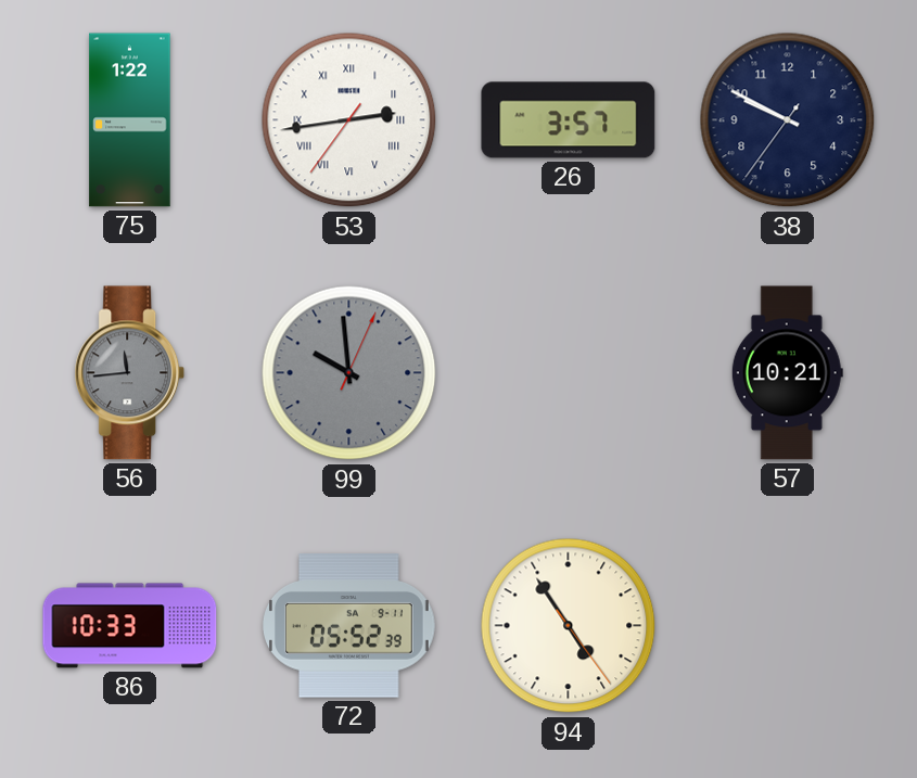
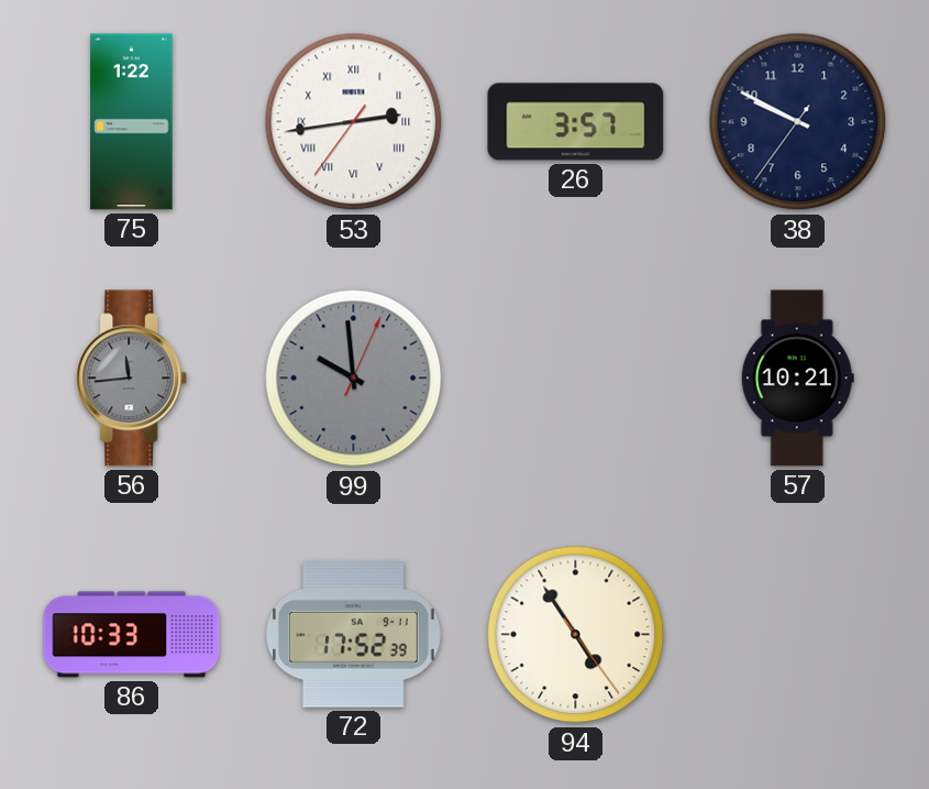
72: 05:52 -> 17:52
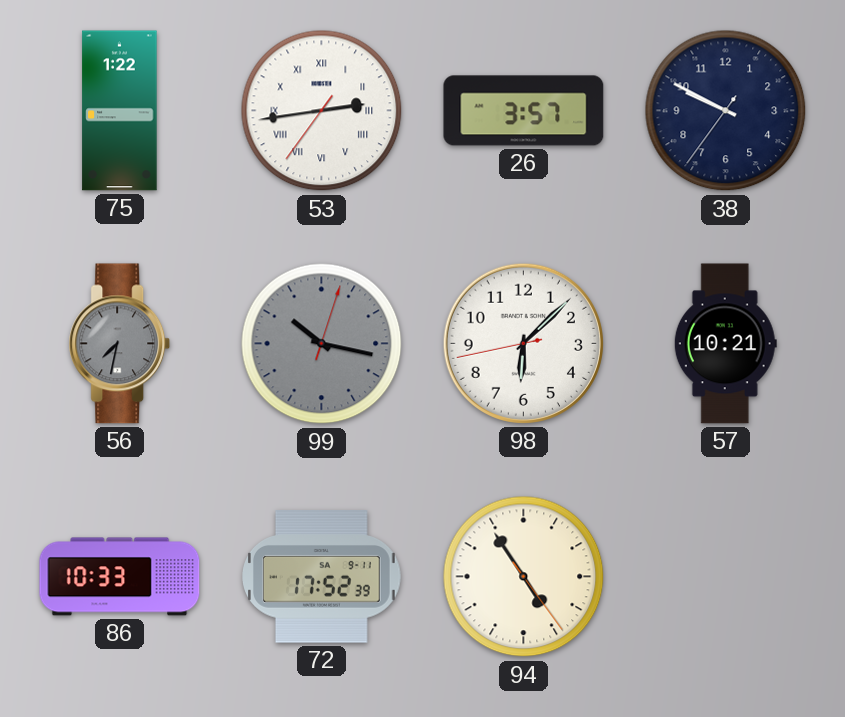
56: 11:44 -> 7:32
99: 9:59 -> 10:17
98: none -> 6:07
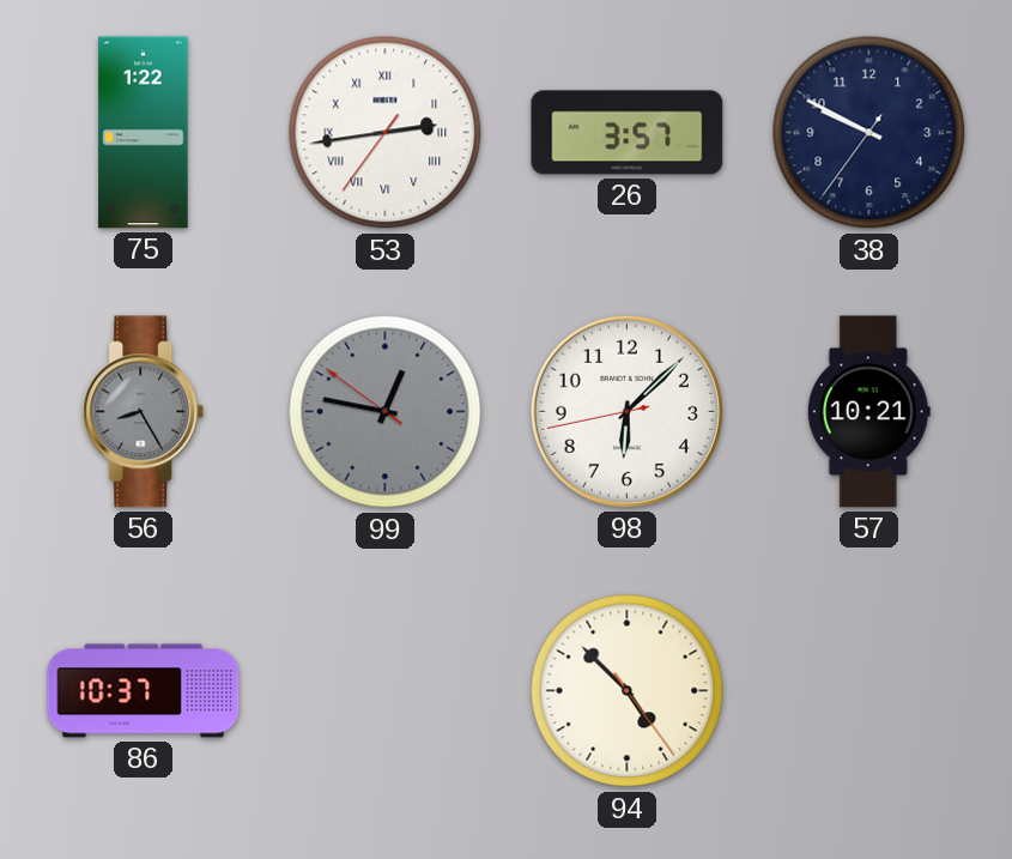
56: 7:32 -> 8:25
99: 10:17 -> 12:46
86: 10:33 -> 10:37
72: 17:52 -> none
94: 4:54 -> 4:52
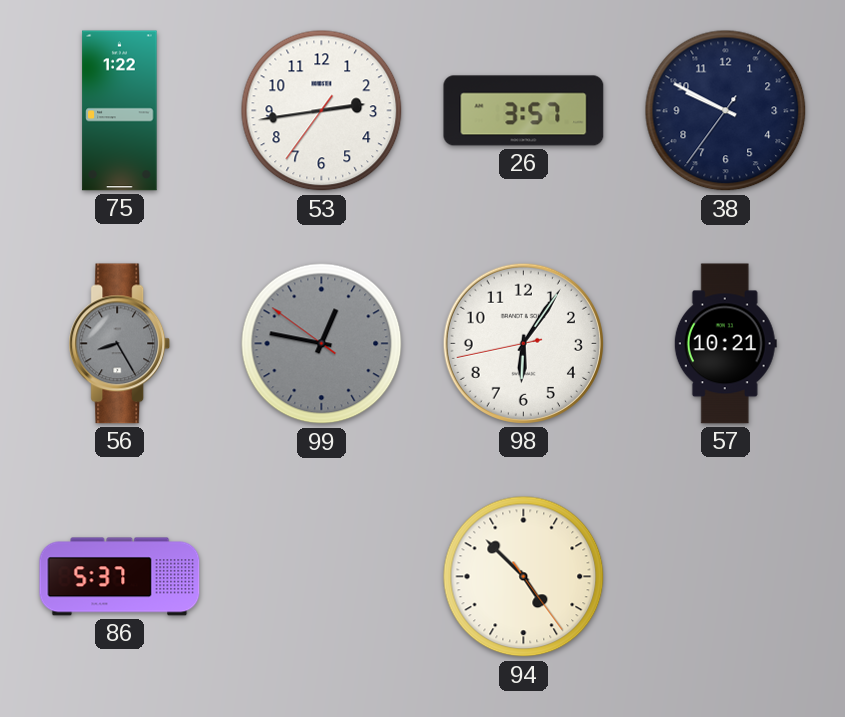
53 numerals: Roman -> Arabic
98: 6:07 -> 6:05
86: 10:37 -> 5:37
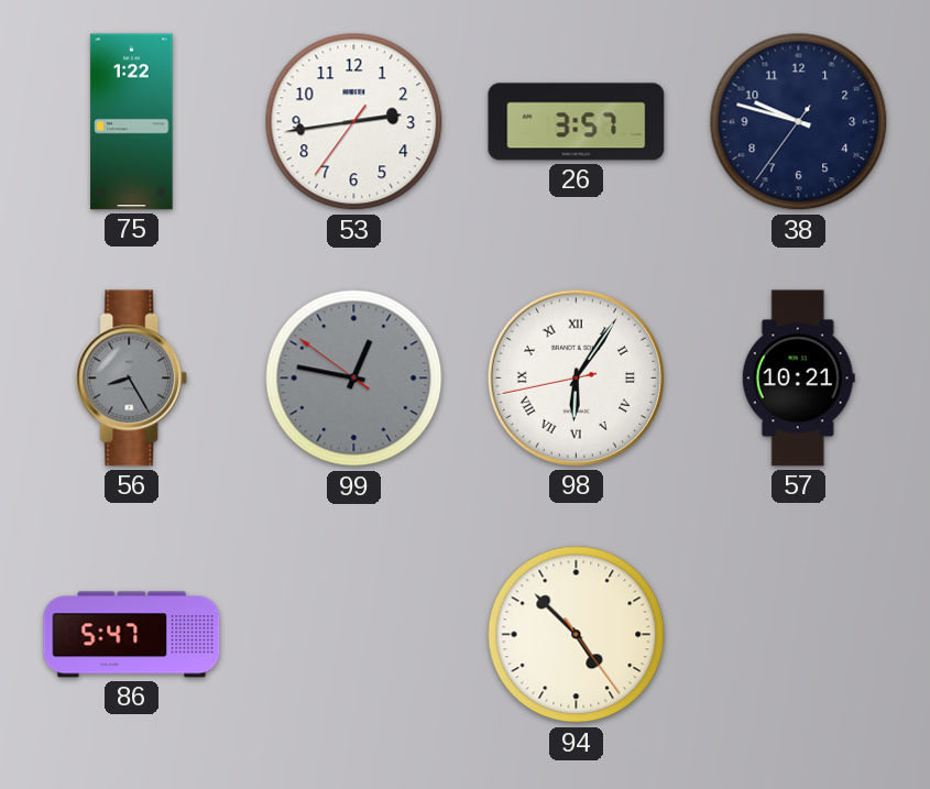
38: 9:49 -> 9:47
98 numerals: Arabic -> Roman
86: 5:37 -> 5:47
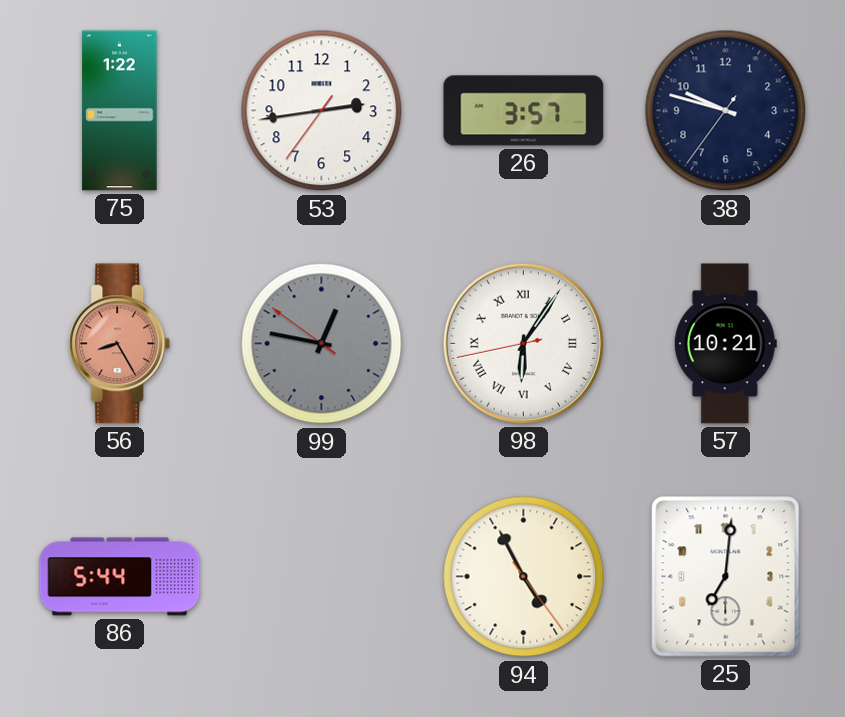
56 dial: grey -> salmon
86: 5:47 -> 5:44
94: 4:52 -> 4:55
25: none -> 7:01
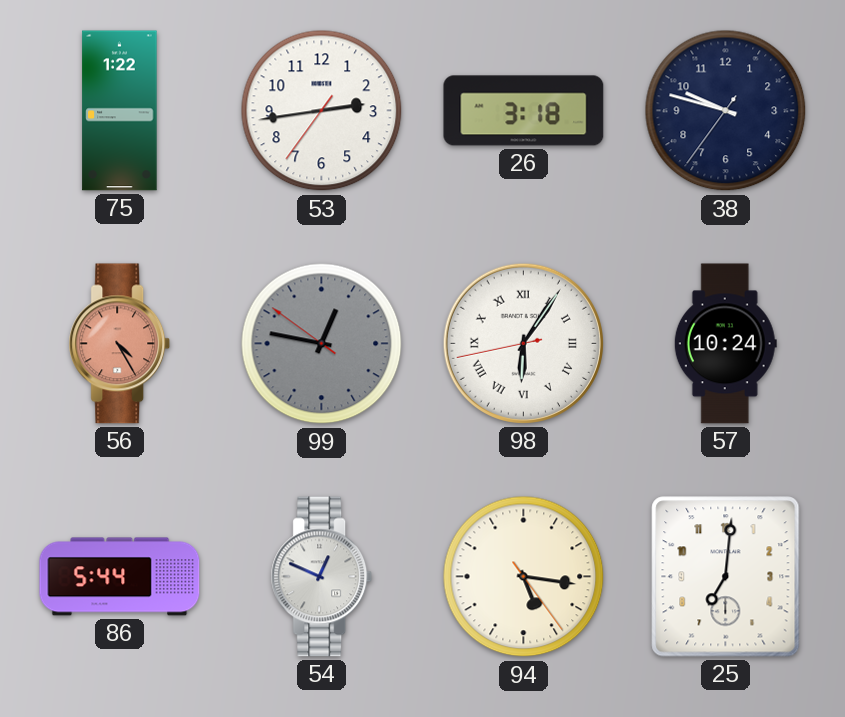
26: 3:57 -> 3:18
56: 8:25 -> 4:25
57: 10:21 -> 10:24
54: none -> 12:49
94: 4:55 -> 5:16
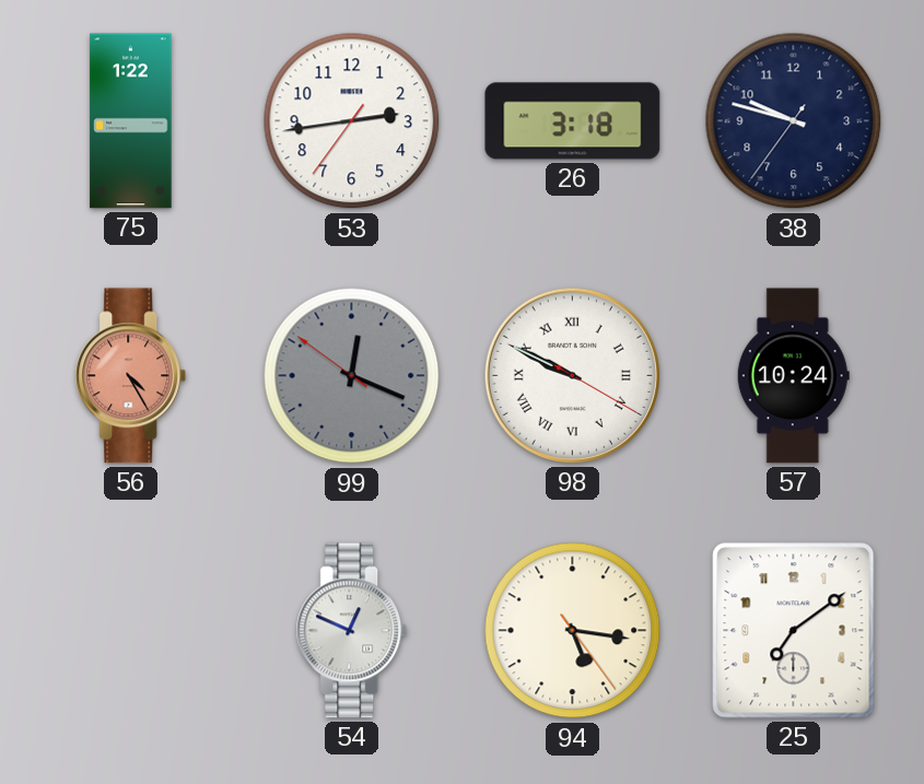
99: 12:46 -> 12:18
98: 6:05 -> 9:49
86: 5:44 -> none
25: 7:01 -> 7:09
